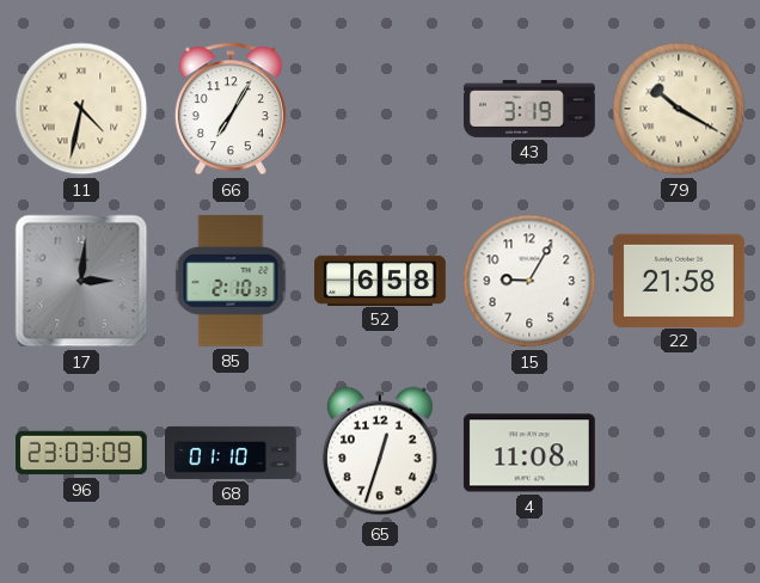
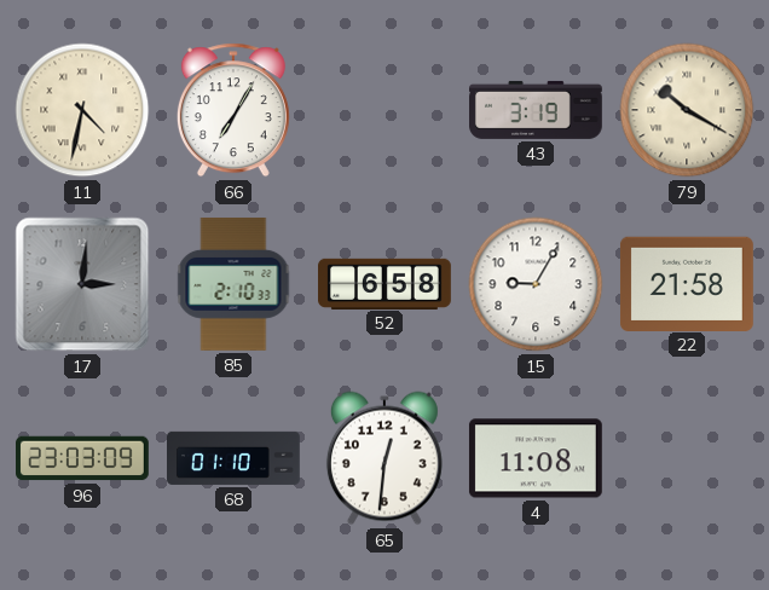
65: 12:33 -> 12:31
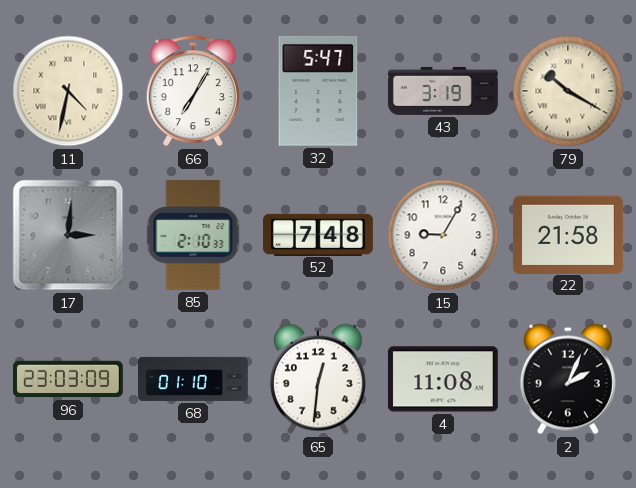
32: none -> 5:47
52: 6:58 -> 7:48
2: none -> 2:04
